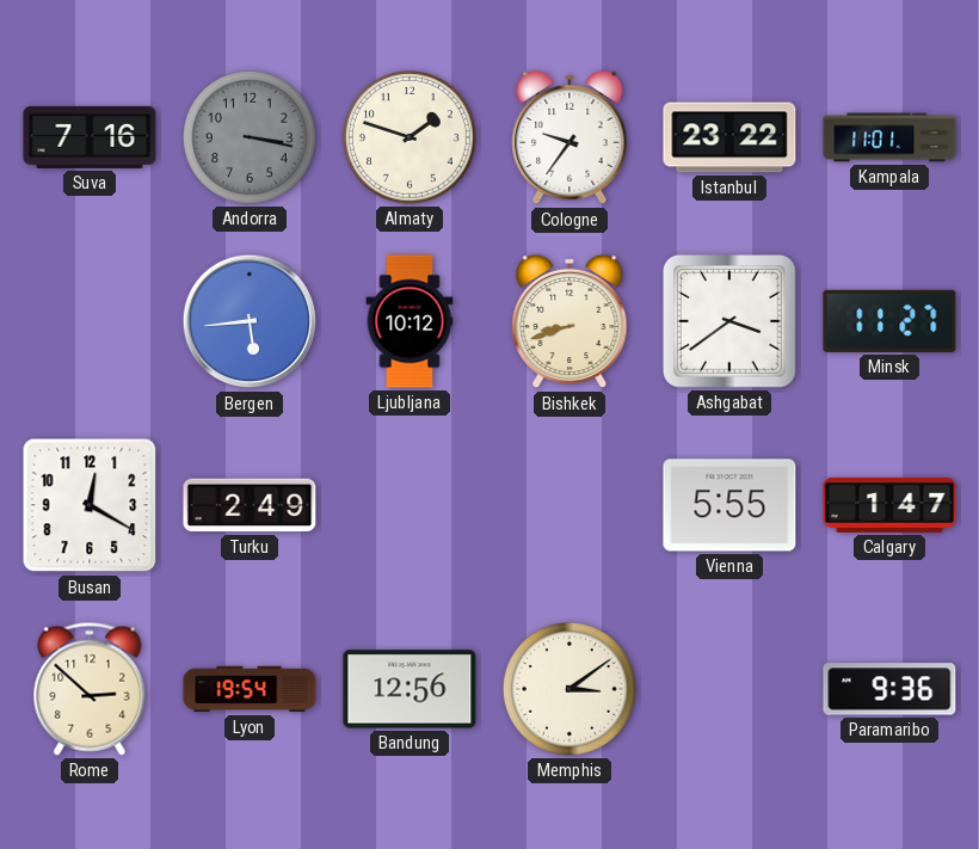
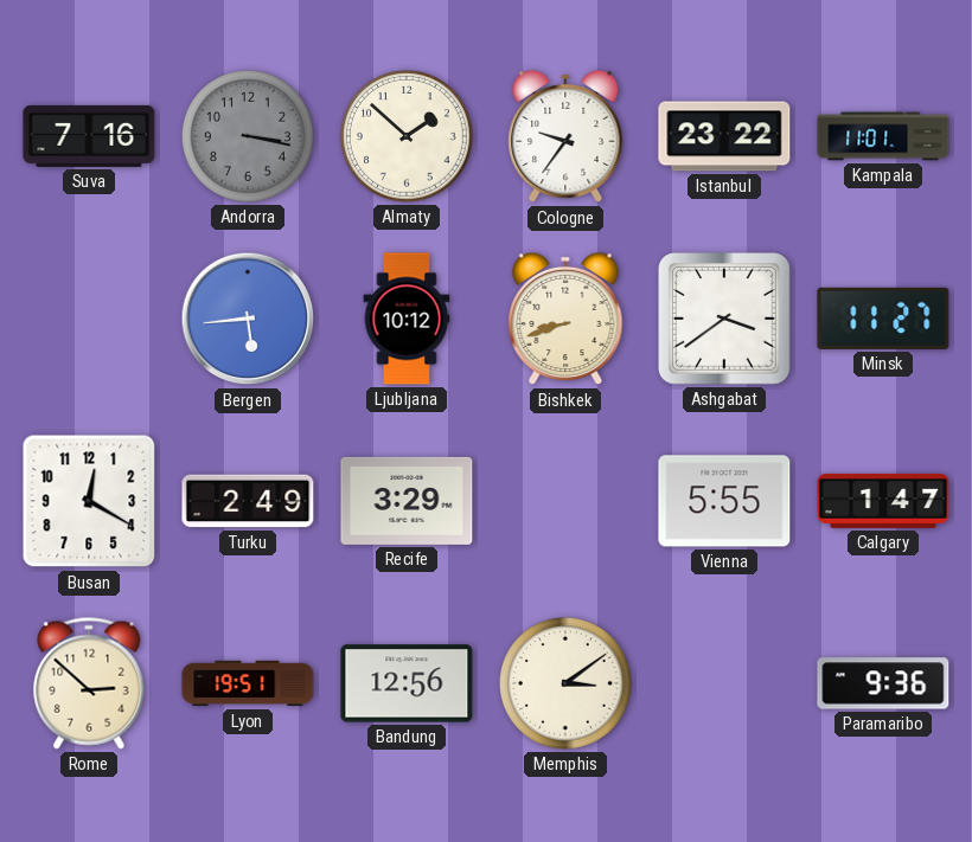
Almaty: 1:48 -> 1:52
Recife: none -> 3:29
Lyon: 19:54 -> 19:51
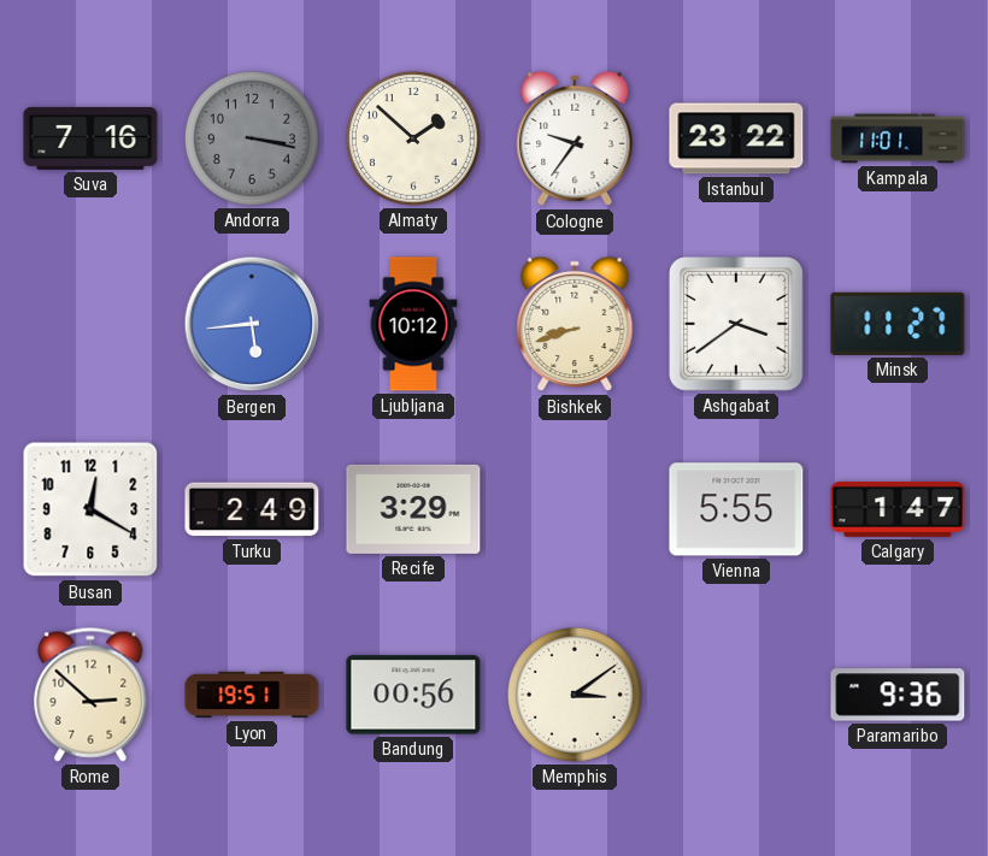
Bandung: 12:56 -> 00:56
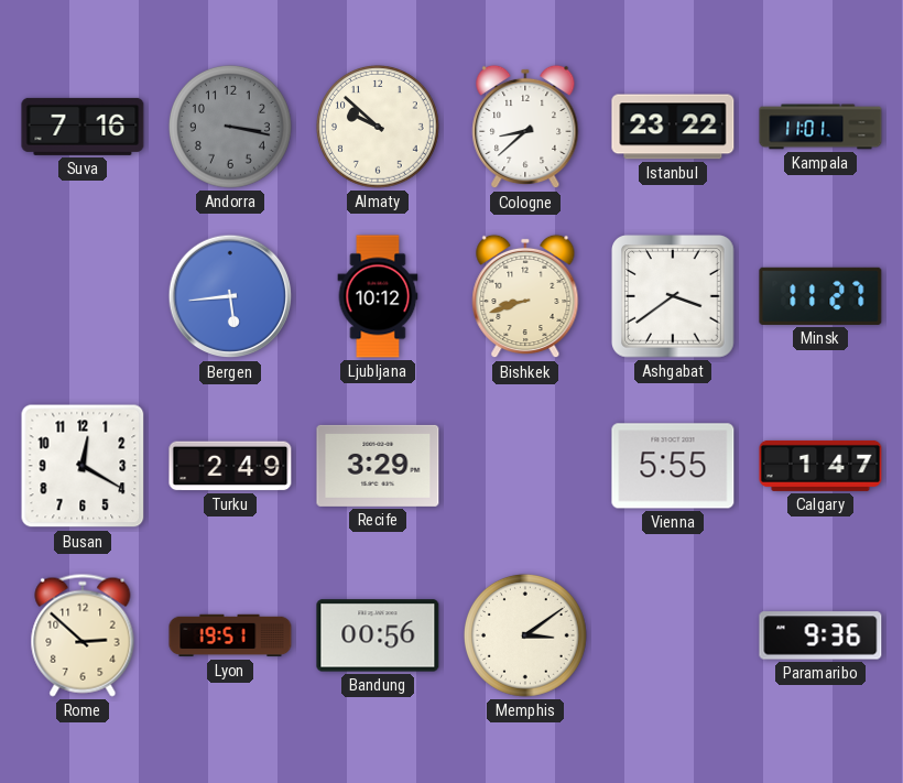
Almaty: 1:52 -> 9:52
Cologne: 9:36 -> 8:38
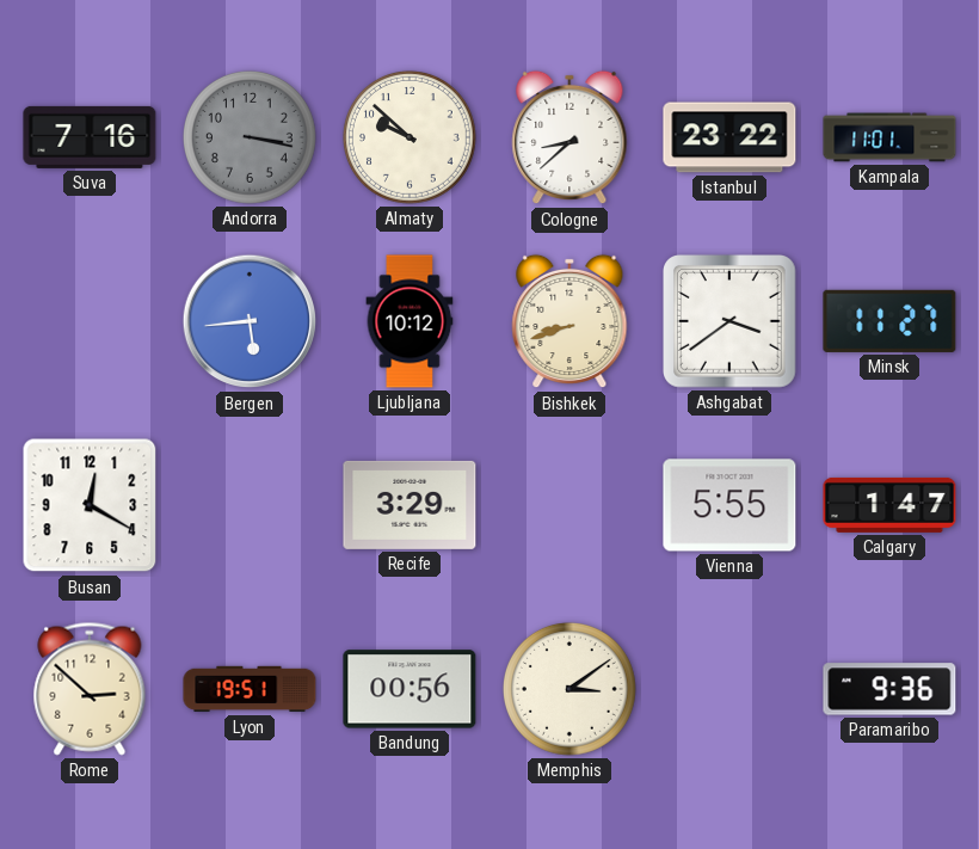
Turku: 2:49 -> none
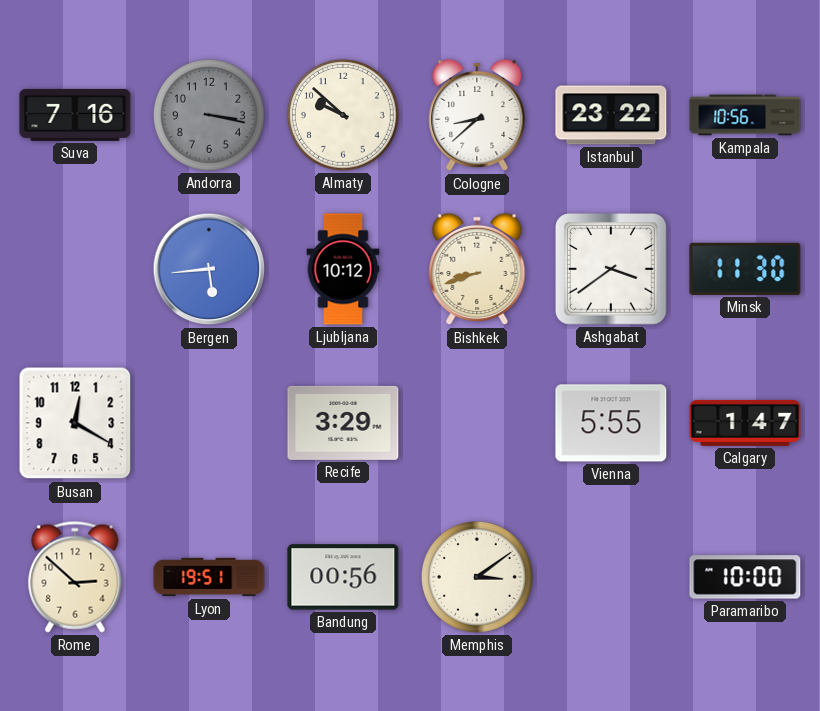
Kampala: 11:01 -> 10:56
Minsk: 11:27 -> 11:30
Paramaribo: 9:36 -> 10:00
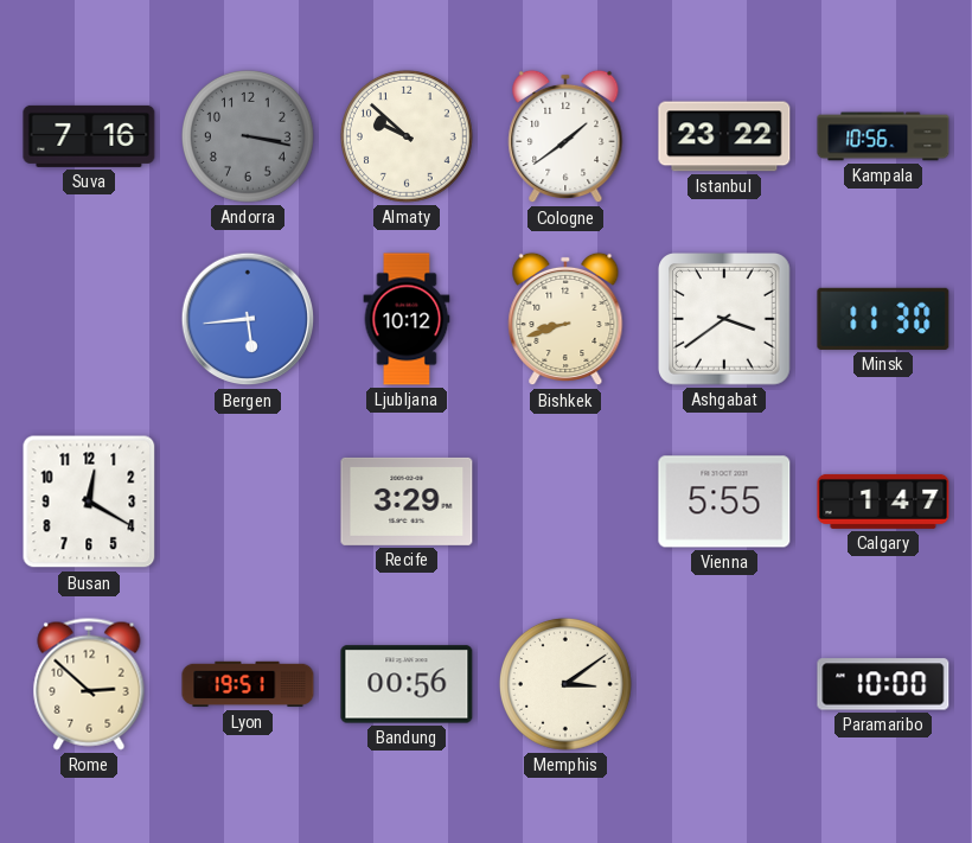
Cologne: 8:38 -> 1:39
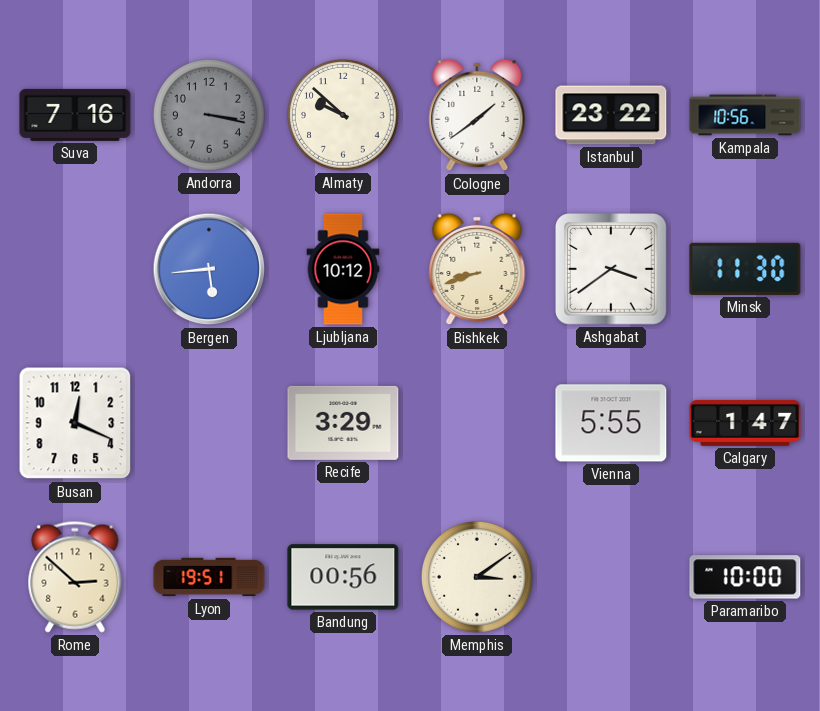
Busan: 12:20 -> 12:19
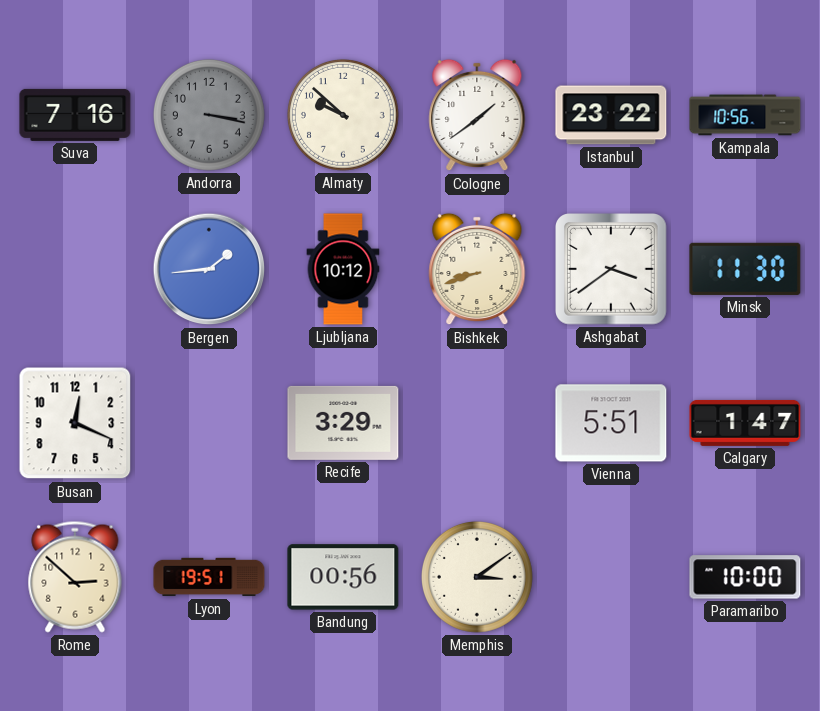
Bergen: 5:44 -> 1:44
Vienna: 5:55 -> 5:51
